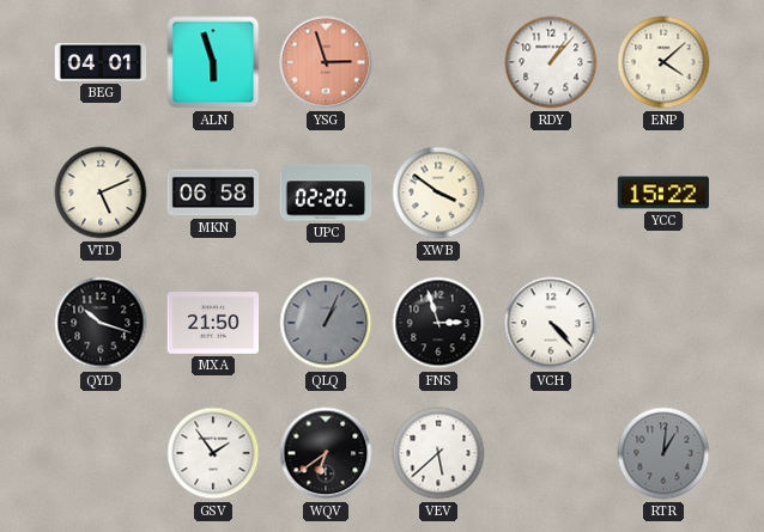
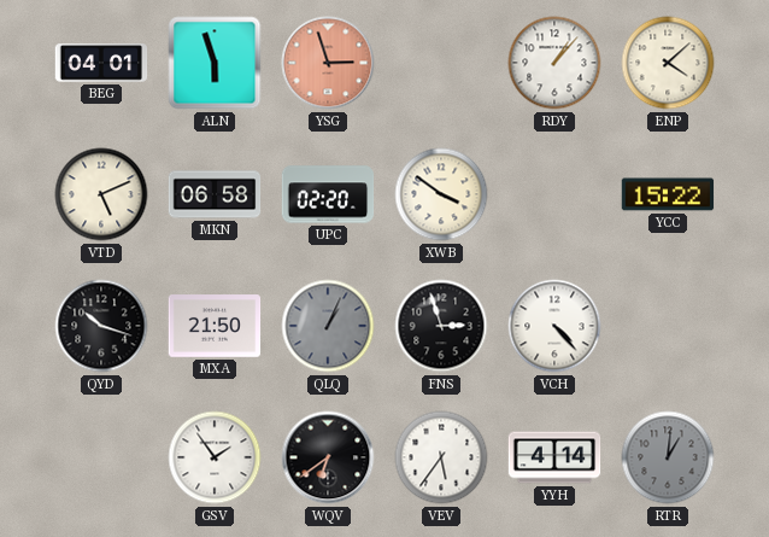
VEV: 5:38 -> 5:36
YYH: none -> 4:14
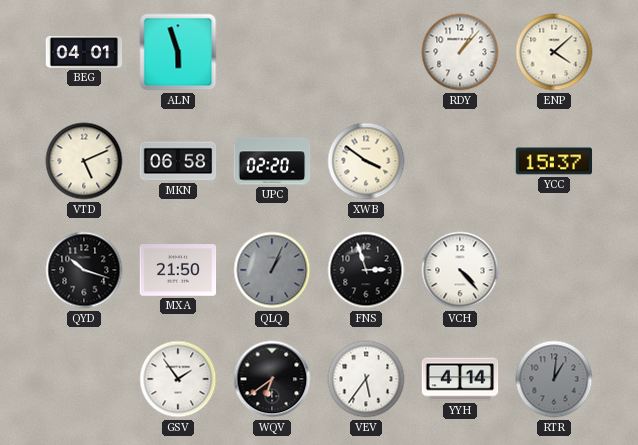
YSG: 2:57 -> none
YCC: 15:22 -> 15:37
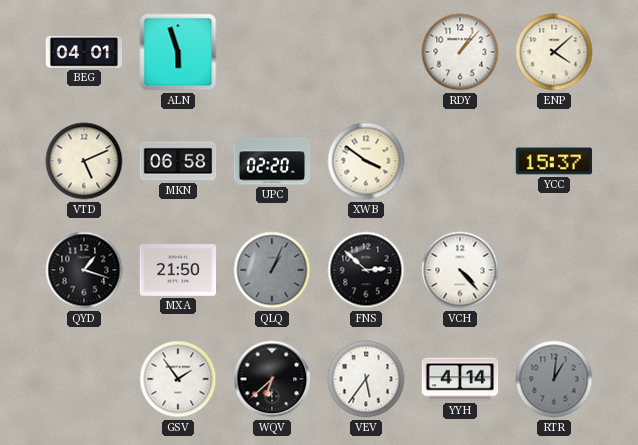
QYD: 10:18 -> 1:18
FNS: 2:57 -> 2:52
WQV: 6:39 -> 6:38
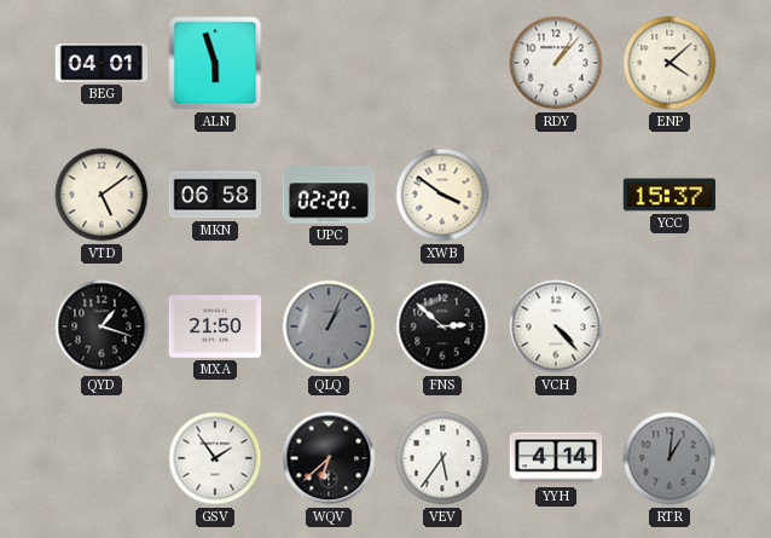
VTD: 5:11 -> 5:09
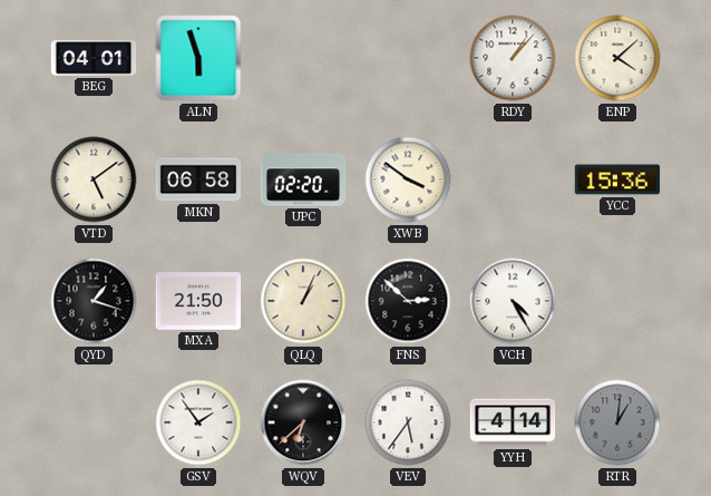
YCC: 15:37 -> 15:36
QLQ dial: grey -> cream
VCH: 4:23 -> 4:25
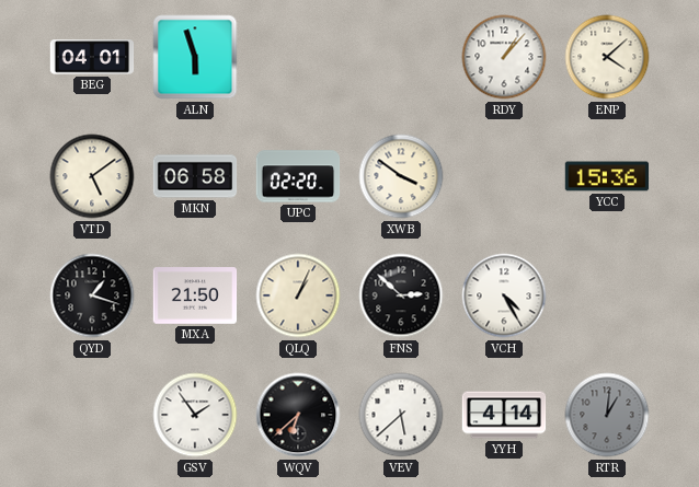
VEV: 5:36 -> 5:38
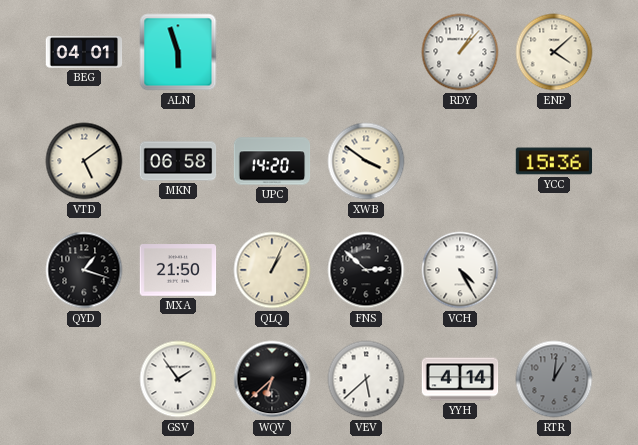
UPC: 02:20 -> 14:20
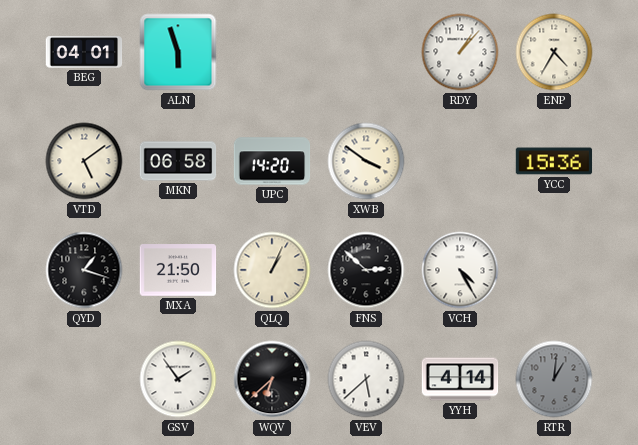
ENP: 4:08 -> 4:35
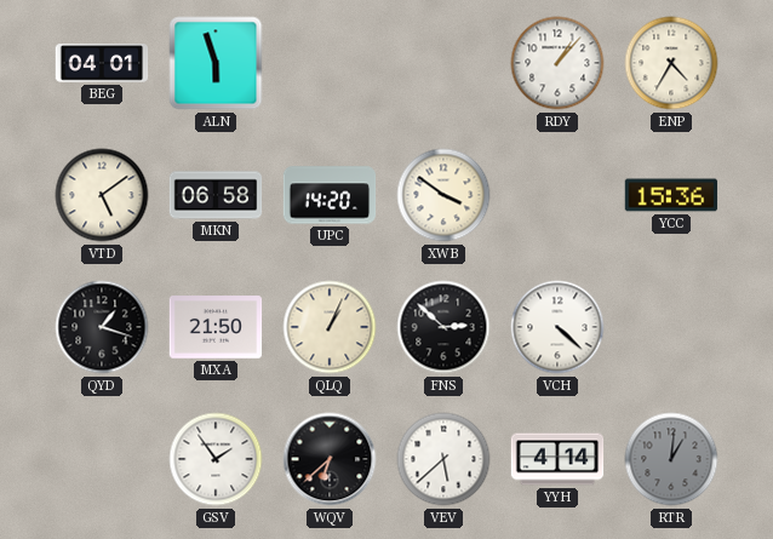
VCH: 4:25 -> 4:22
